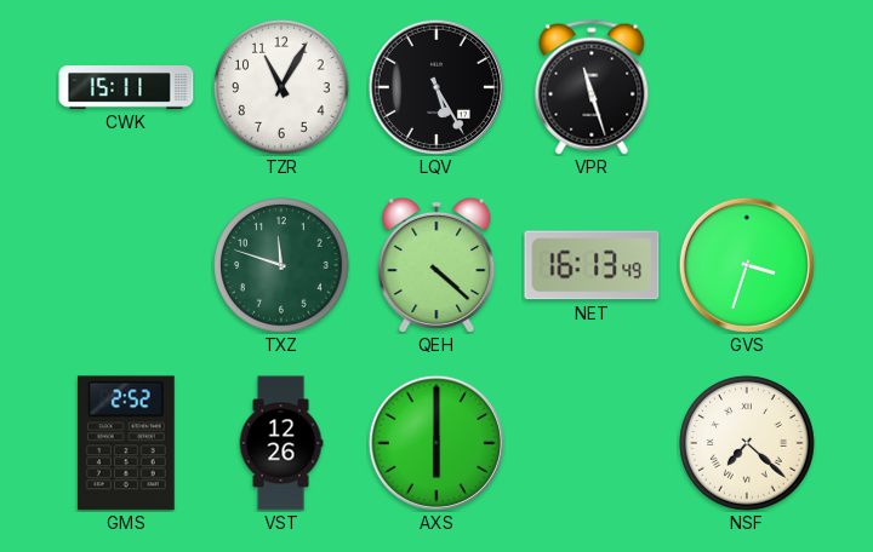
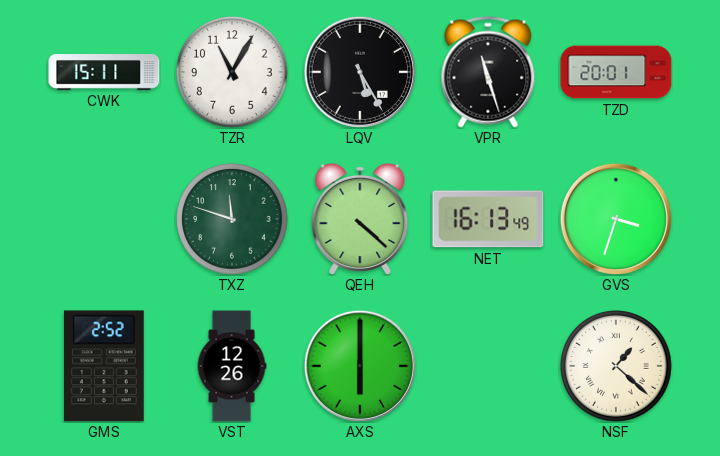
TZD: none -> 20:01
NSF: 7:22 -> 1:22
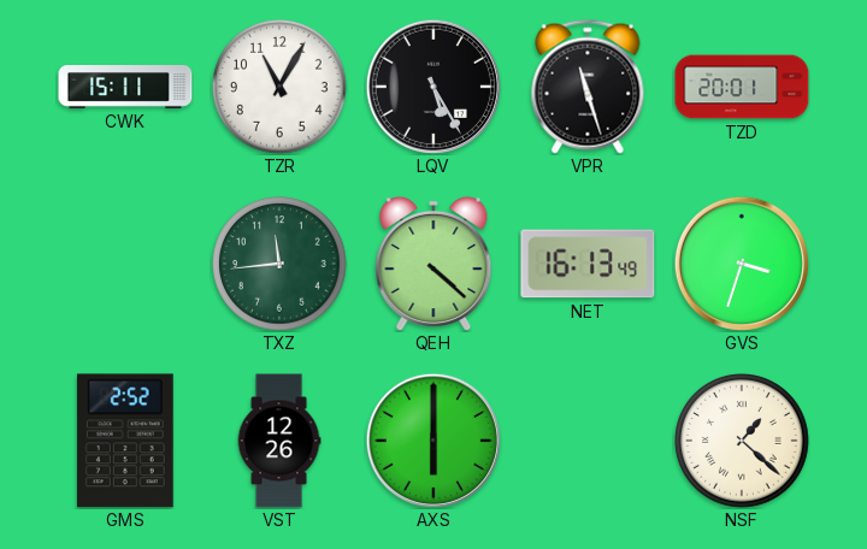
TXZ: 11:48 -> 11:44
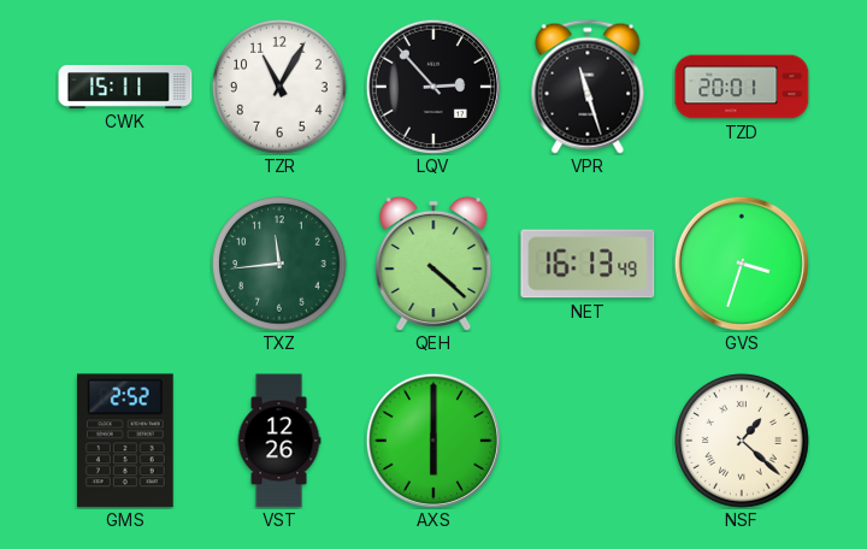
LQV: 5:25 -> 2:53
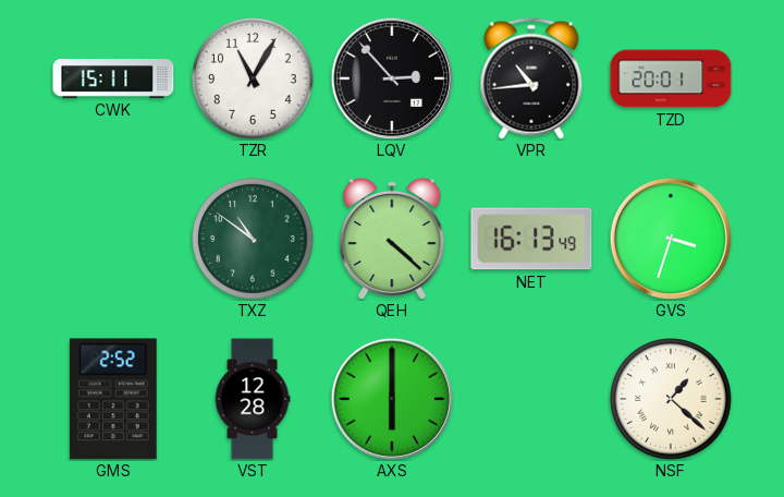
VPR: 11:27 -> 10:44
TXZ: 11:44 -> 10:51
VST: 12:26 -> 12:28
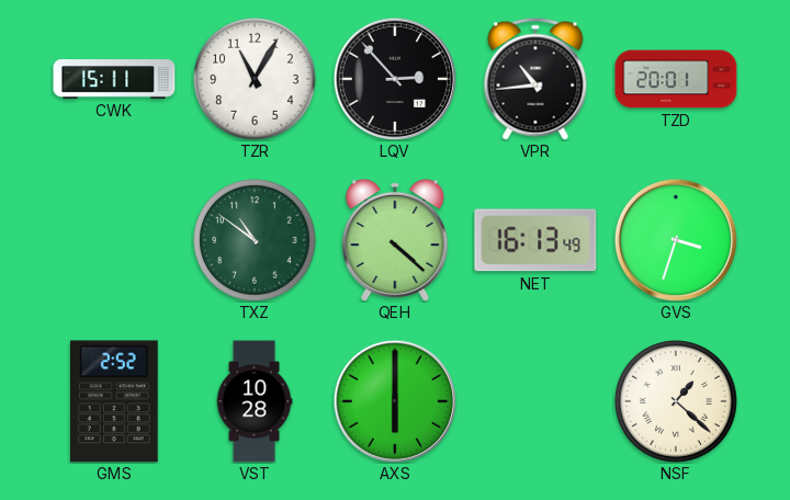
VST: 12:28 -> 10:28
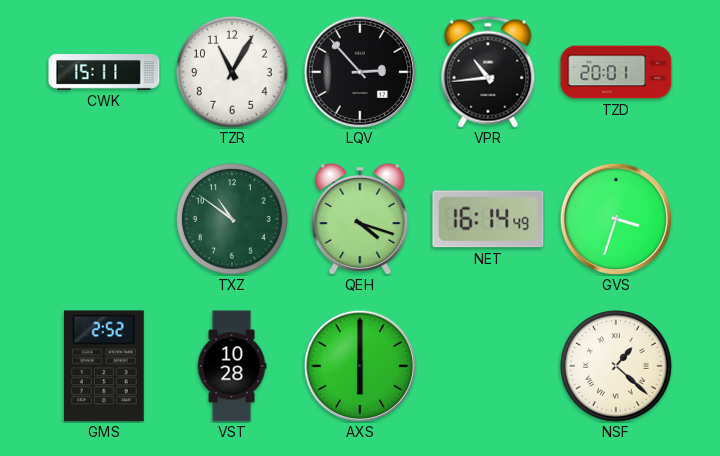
QEH: 4:22 -> 4:18
NET: 16:13 -> 16:14
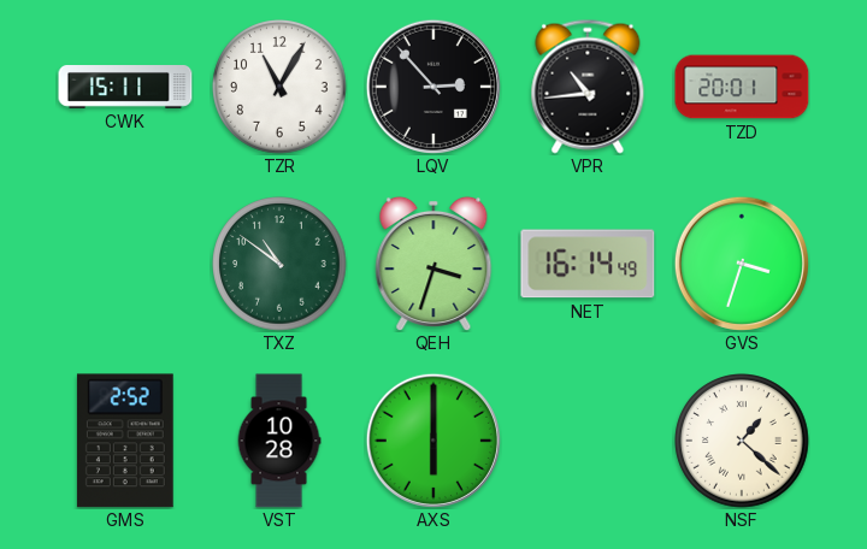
QEH: 4:18 -> 3:33
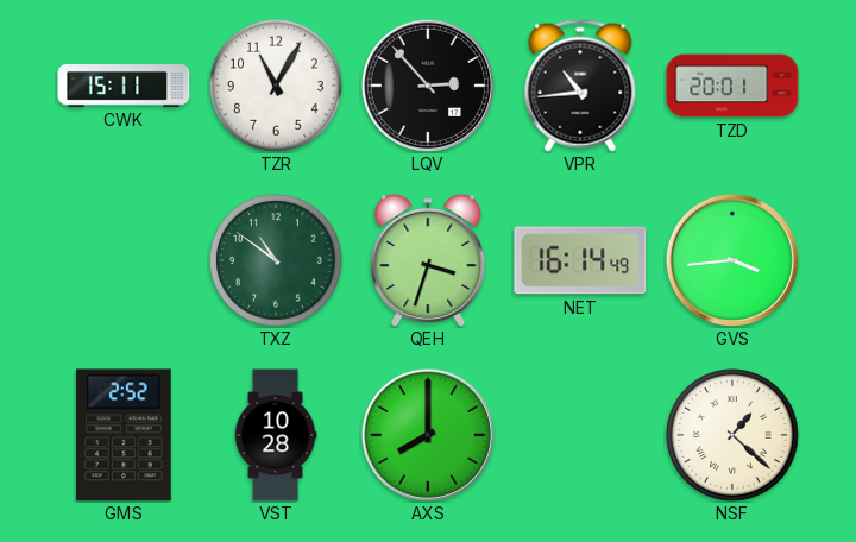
GVS: 3:33 -> 3:44
AXS: 6:00 -> 8:00
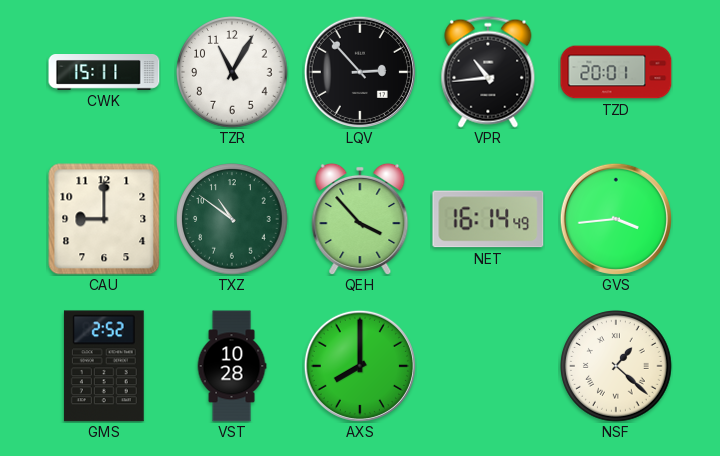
CAU: none -> 9:00
QEH: 3:33 -> 3:53
